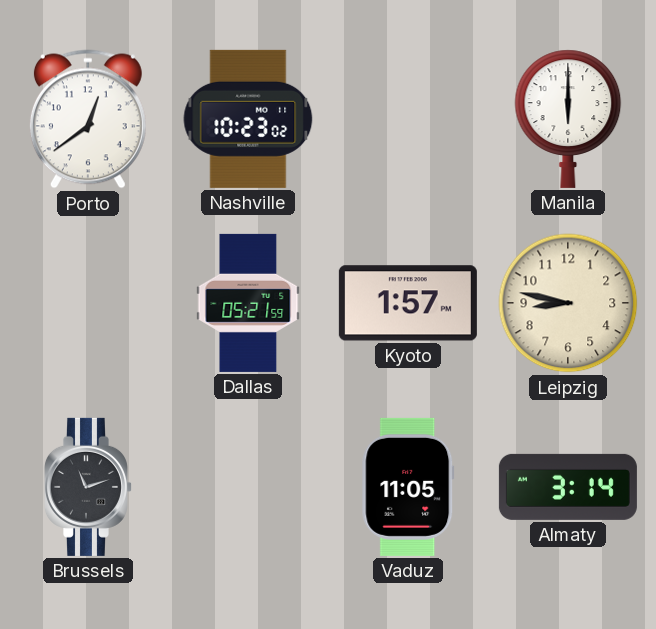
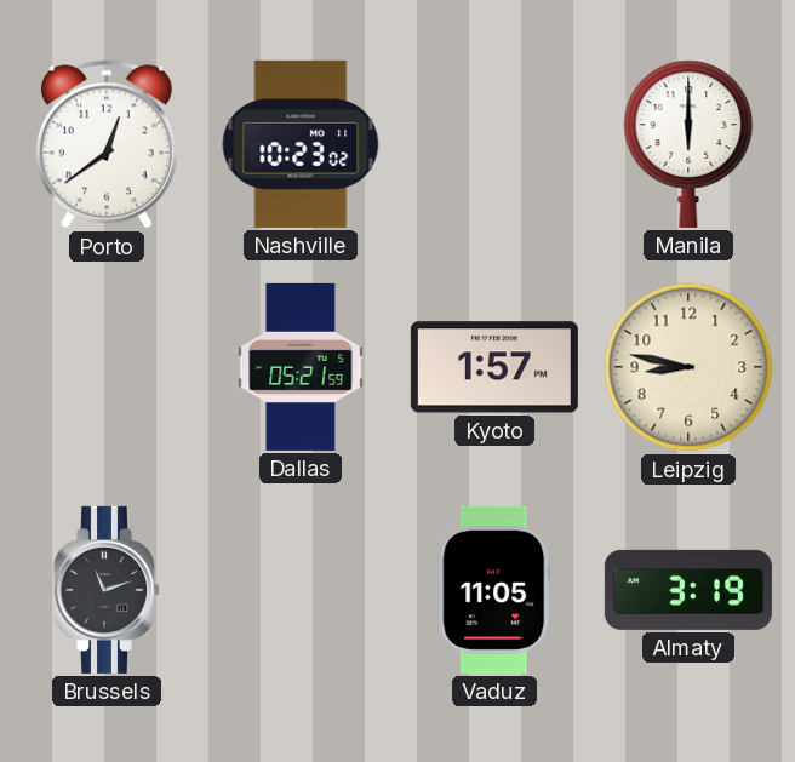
Almaty: 3:14 -> 3:19
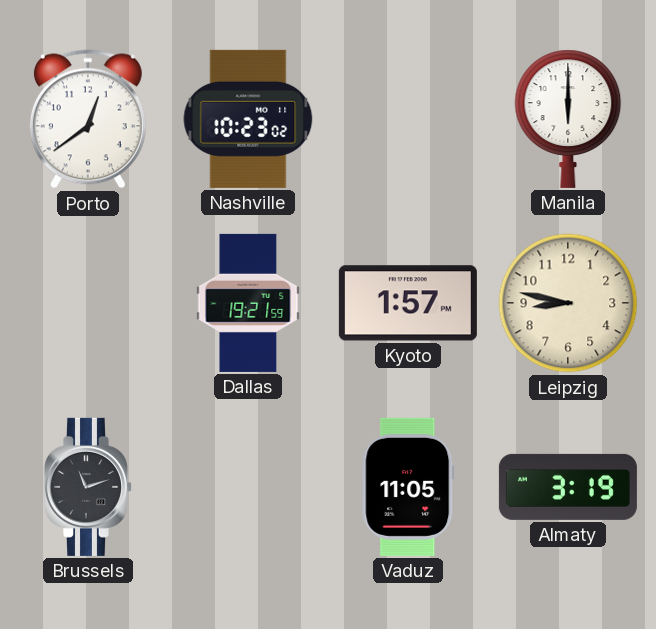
Dallas: 05:21 -> 19:21
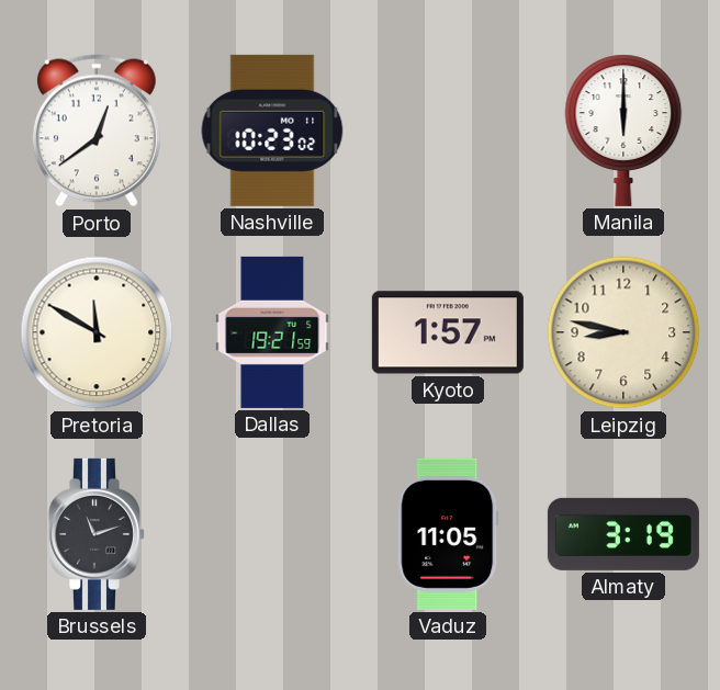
Pretoria: none -> 11:50
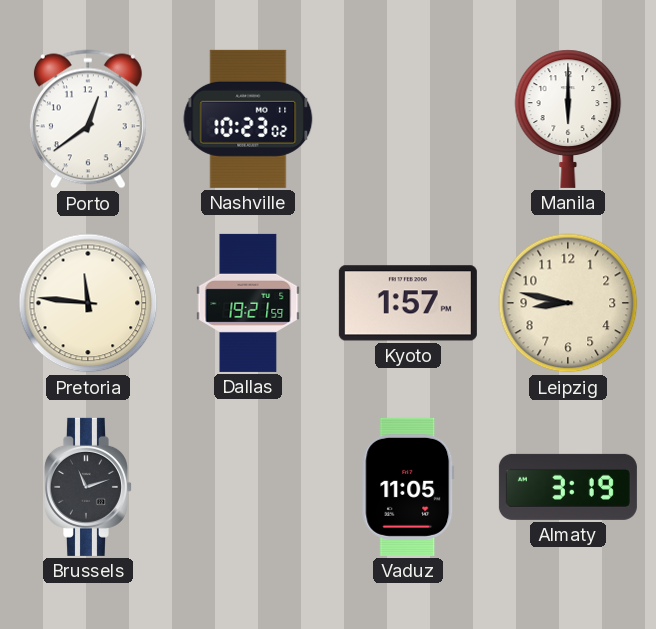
Pretoria: 11:50 -> 11:46
